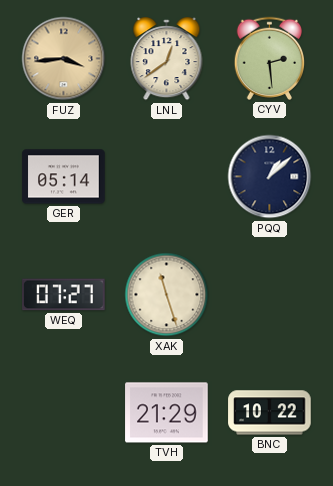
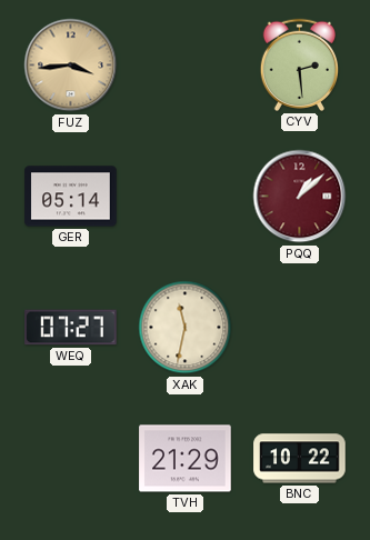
LNL: 12:39 -> none
PQQ dial: navy -> burgundy
XAK: 11:27 -> 11:32
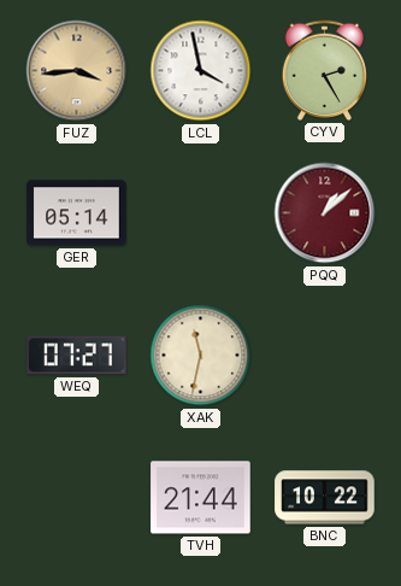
LCL: none -> 3:58
CYV: 2:29 -> 2:25
TVH: 21:29 -> 21:44
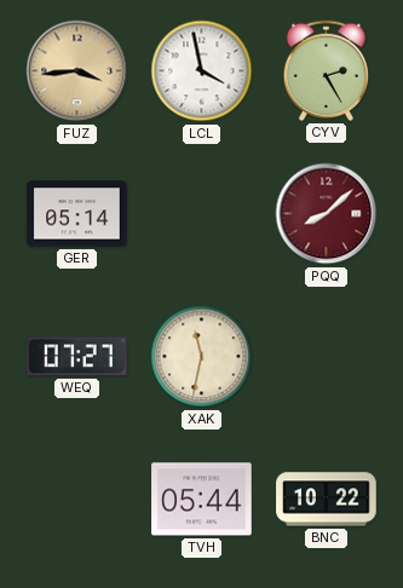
PQQ: 1:08 -> 8:08
TVH: 21:44 -> 05:44
